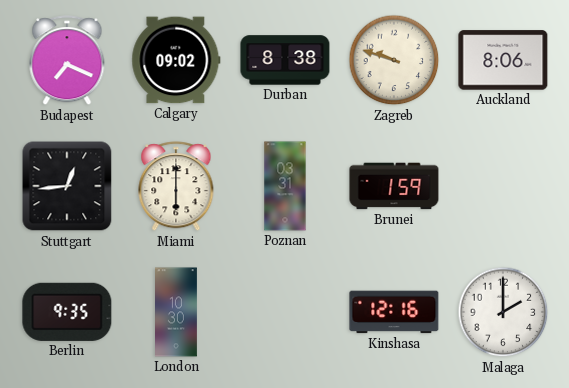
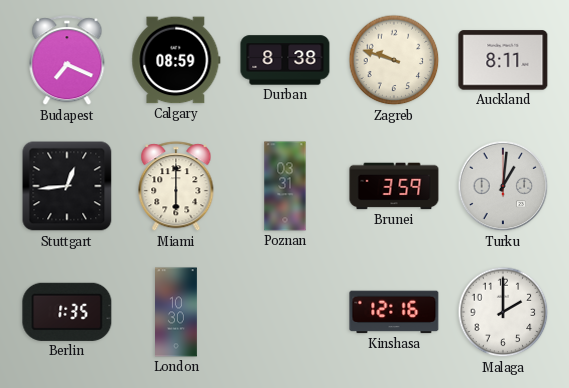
Calgary: 09:02 -> 08:59
Auckland: 8:06 -> 8:11
Brunei: 1:59 -> 3:59
Turku: none -> 1:01
Berlin: 9:35 -> 1:35
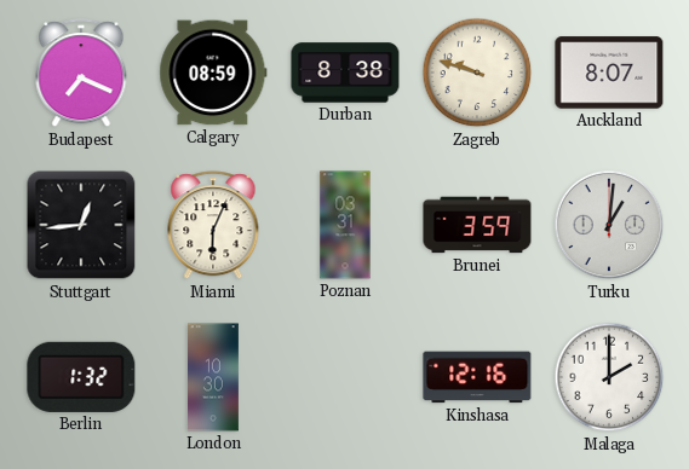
Auckland: 8:11 -> 8:07
Miami: 6:00 -> 6:04
Berlin: 1:35 -> 1:32
